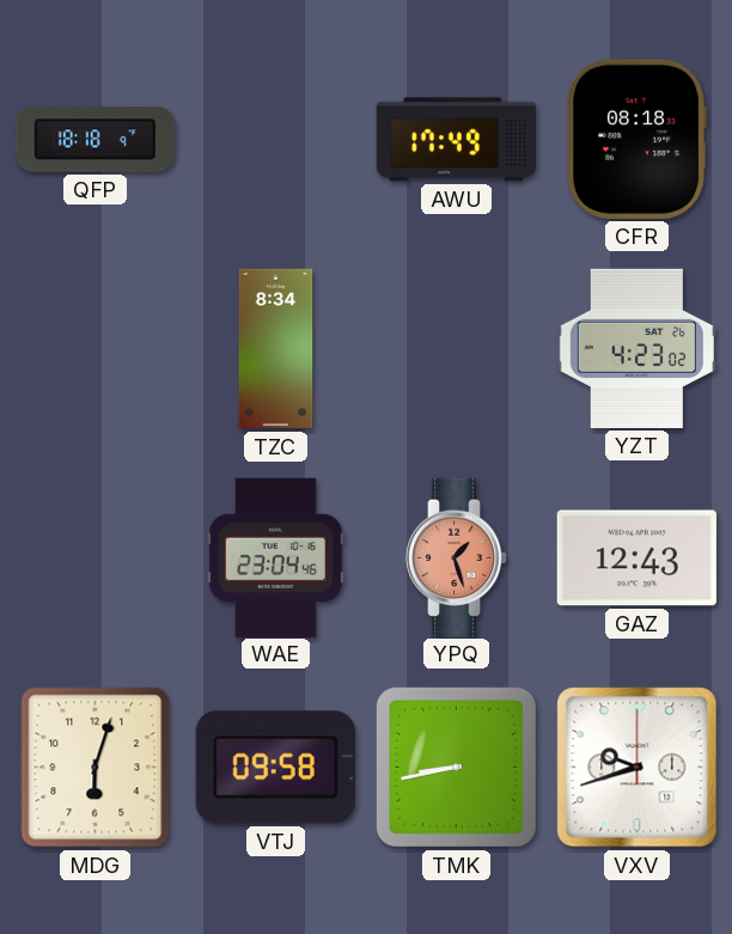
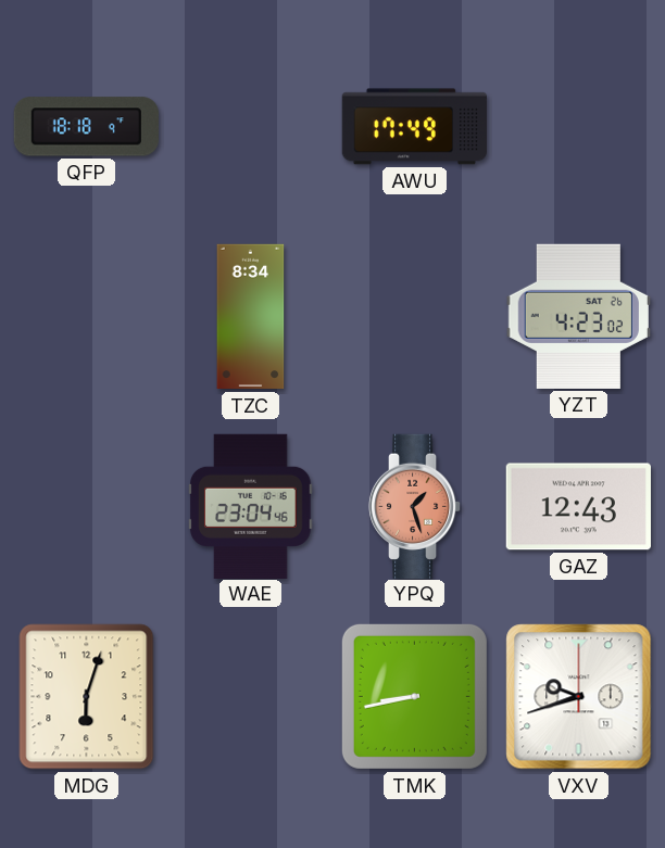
CFR: 08:18 -> none
VTJ: 09:58 -> none
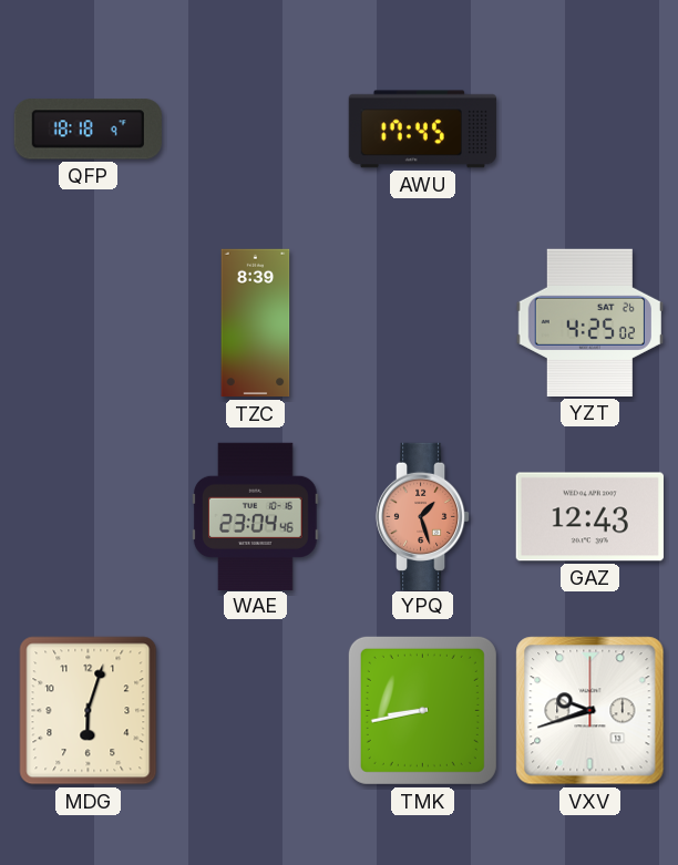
AWU: 17:49 -> 17:45
TZC: 8:34 -> 8:39
YZT: 4:23 -> 4:25
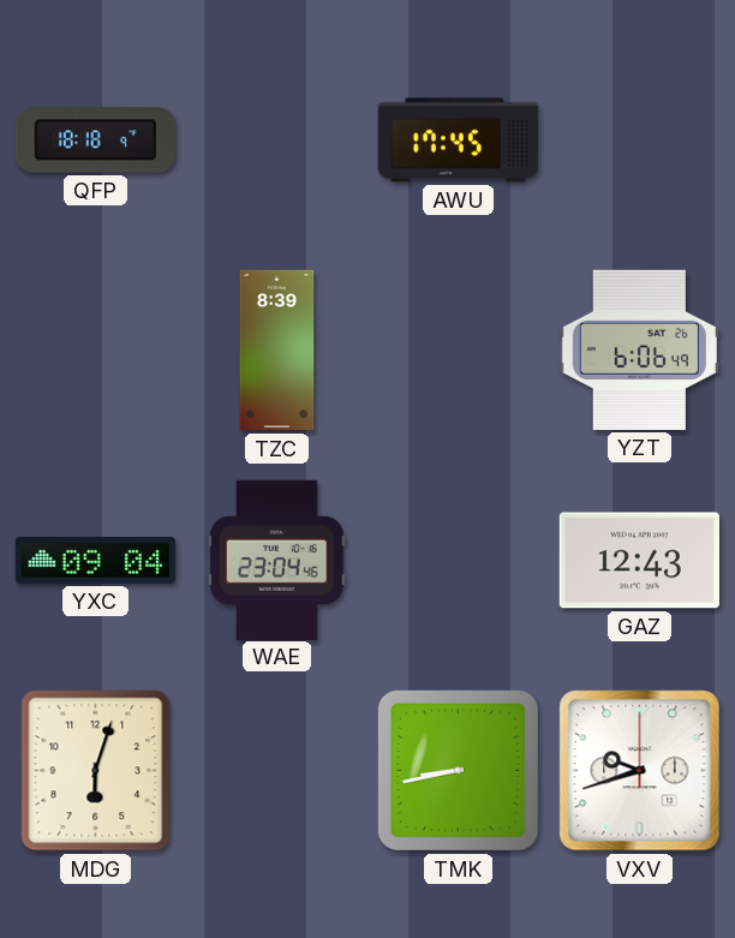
YZT: 4:25 -> 6:06
YXC: none -> 09:04
YPQ: 1:27 -> none
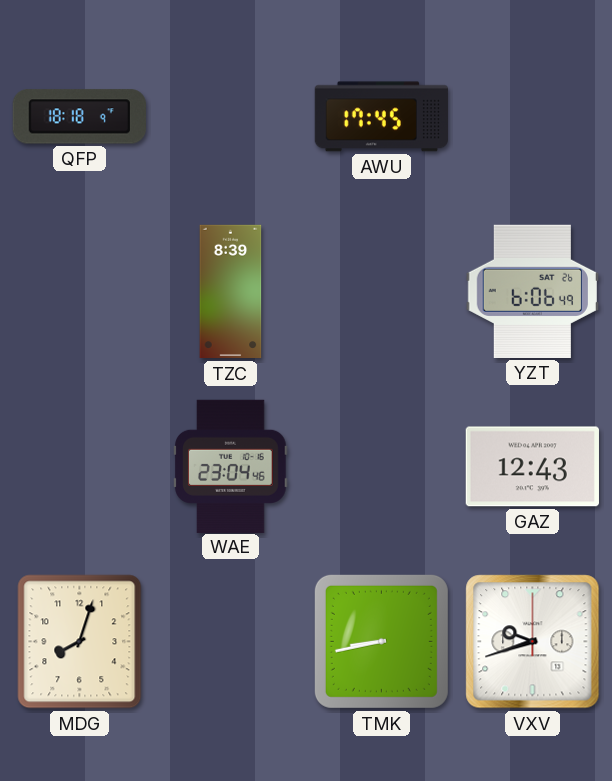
YXC: 09:04 -> none
MDG: 6:03 -> 8:03
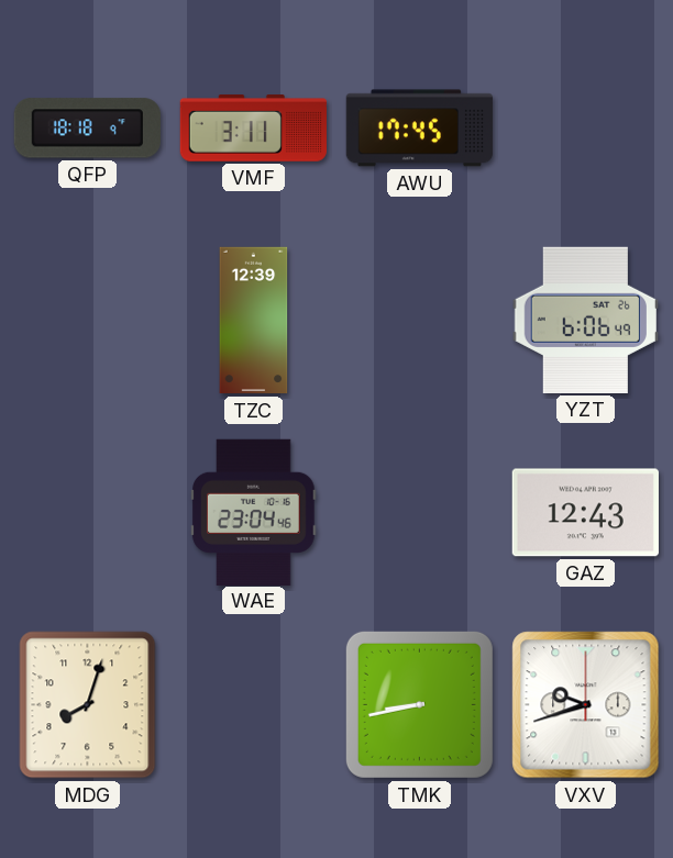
VMF: none -> 3:11
TZC: 8:39 -> 12:39
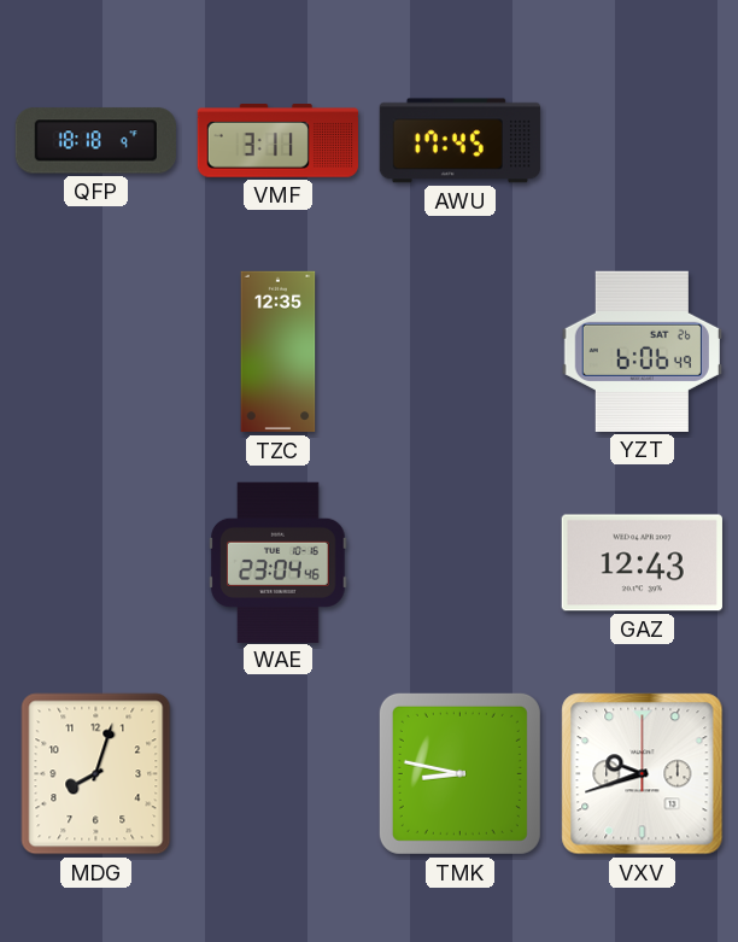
TZC: 12:39 -> 12:35
TMK: 8:43 -> 8:47
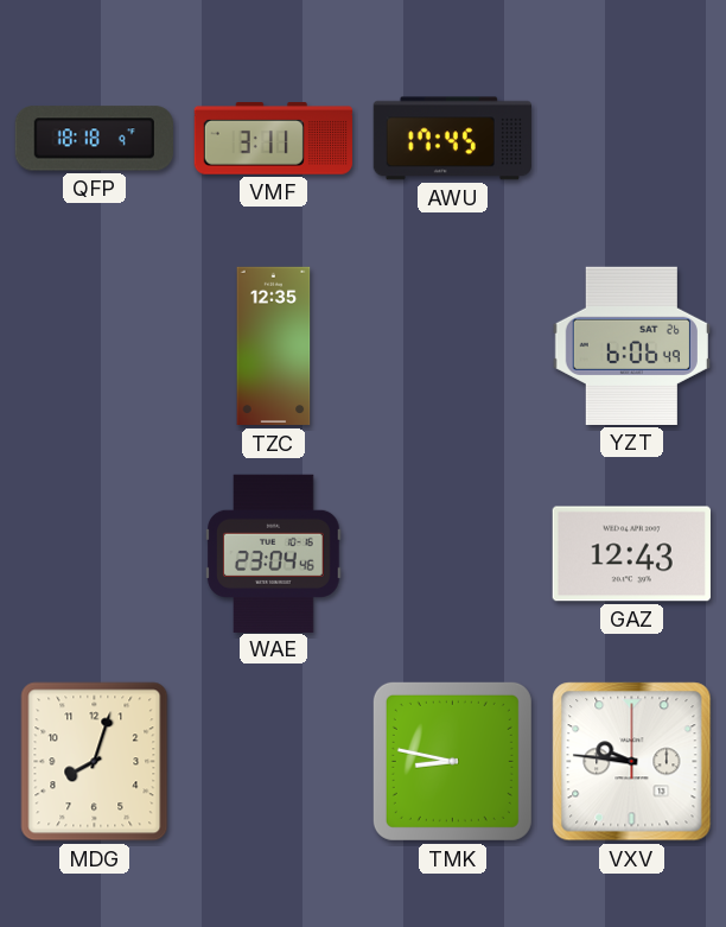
VXV: 9:42 -> 9:46
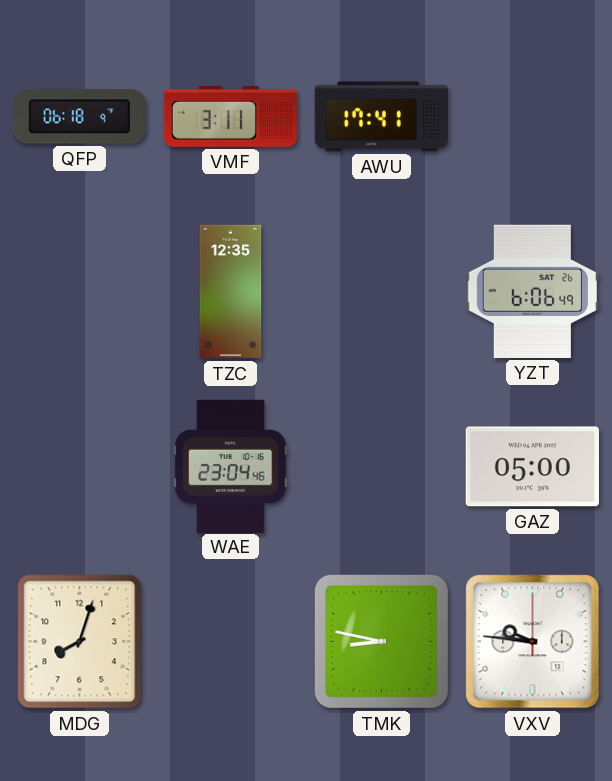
QFP: 18:18 -> 06:18
AWU: 17:45 -> 17:41
GAZ: 12:43 -> 05:00
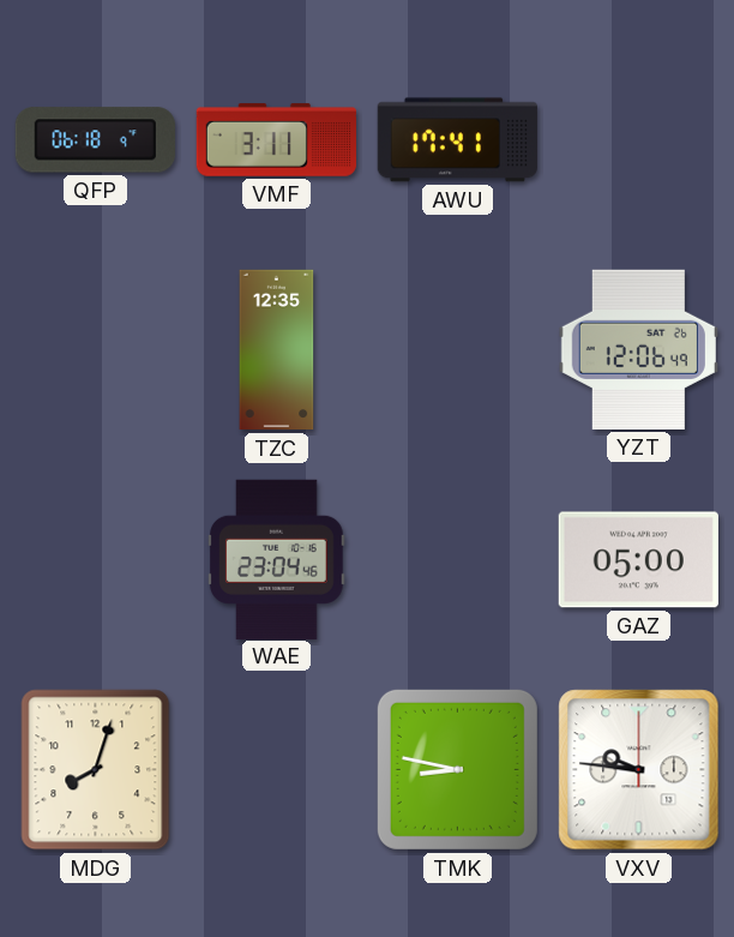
YZT: 6:06 -> 12:06
